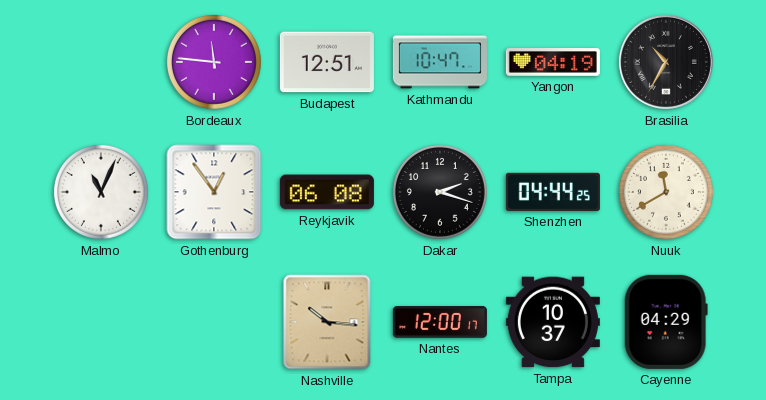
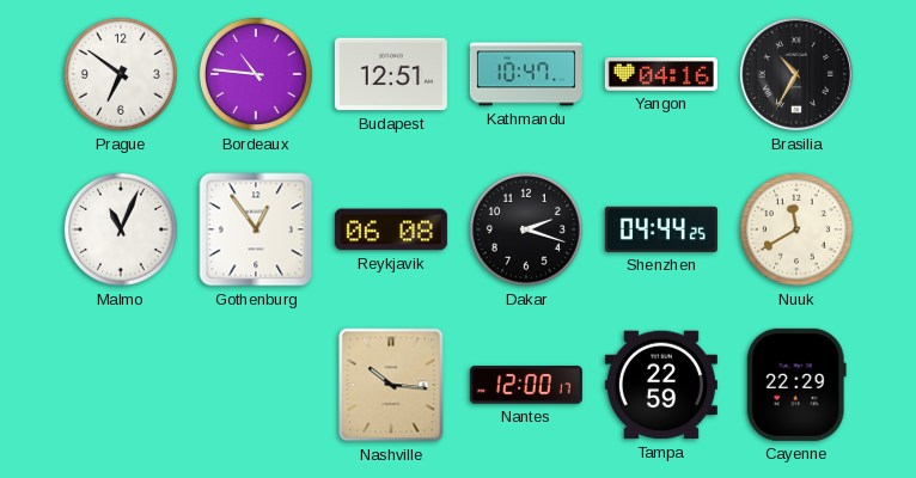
Prague: none -> 6:51
Bordeaux: 11:46 -> 10:46
Yangon: 04:19 -> 04:16
Tampa: 10:37 -> 22:59
Cayenne: 04:29 -> 22:29
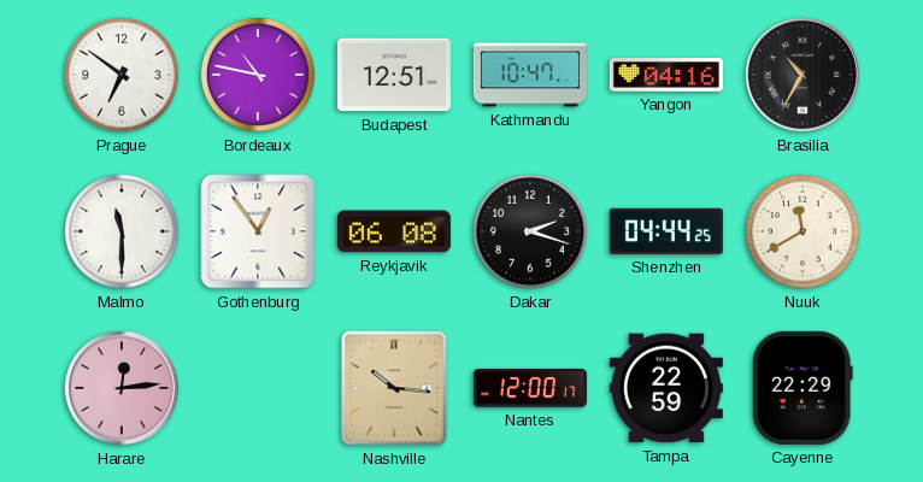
Bordeaux: 10:46 -> 10:47
Malmo: 11:04 -> 11:30
Harare: none -> 12:14
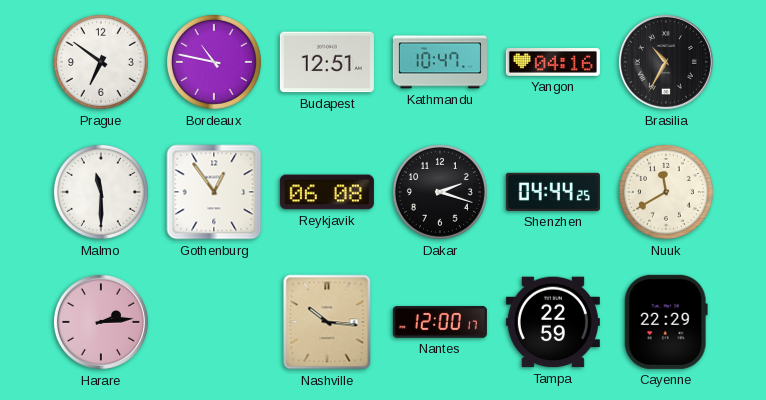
Harare: 12:14 -> 2:14
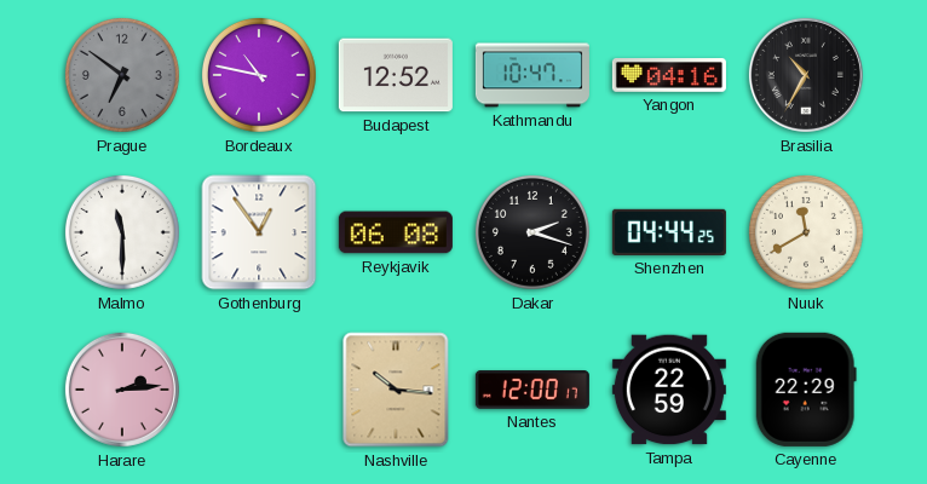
Prague dial: white -> grey
Budapest: 12:51 -> 12:52
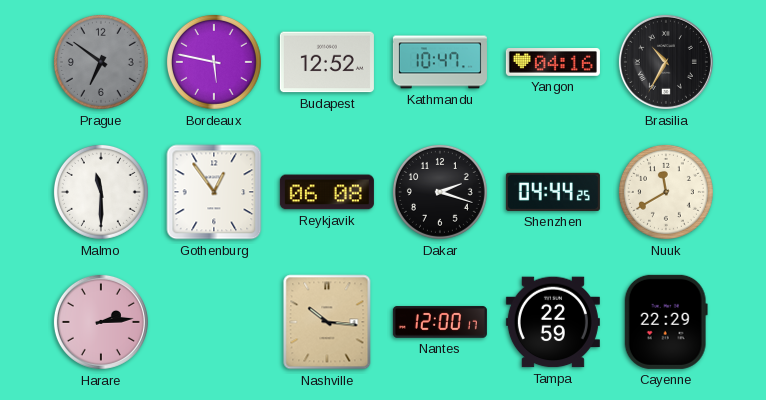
Bordeaux: 10:47 -> 5:47
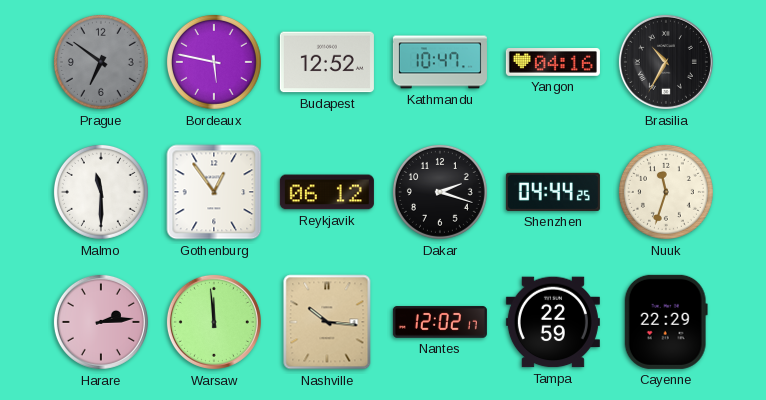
Reykjavik: 06:08 -> 06:12
Nuuk: 11:40 -> 11:33
Warsaw: none -> 11:59
Nantes: 12:00 -> 12:02
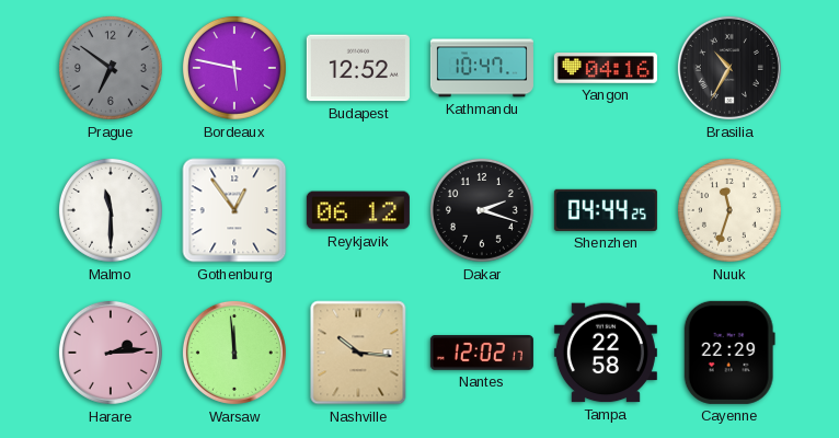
Tampa: 22:59 -> 22:58
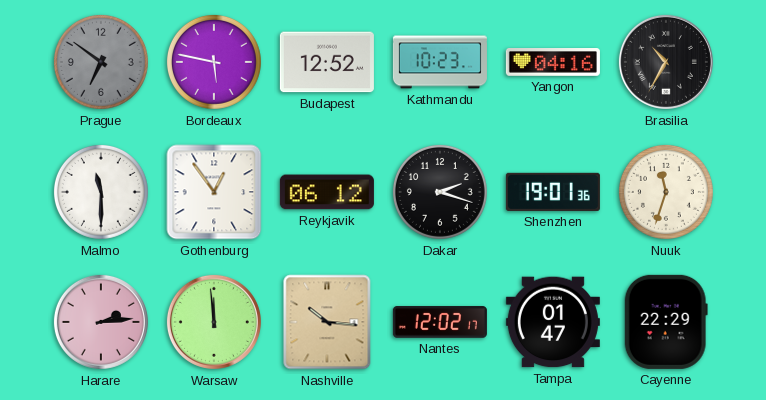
Kathmandu: 10:47 -> 10:23
Shenzhen: 04:44 -> 19:01
Tampa: 22:58 -> 01:47
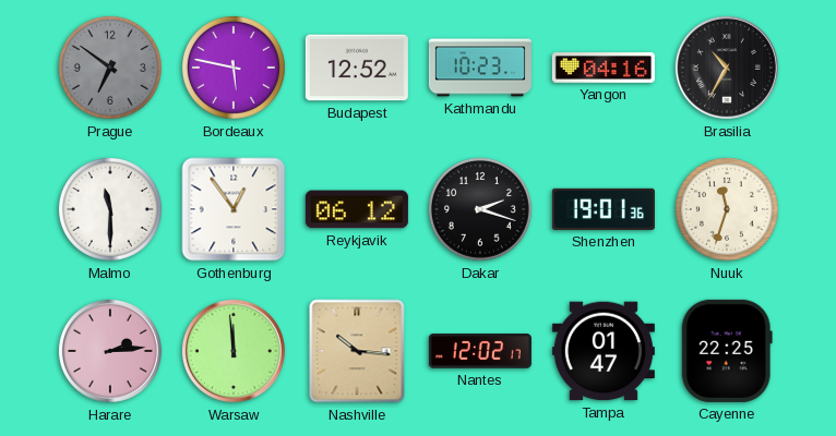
Cayenne: 22:29 -> 22:25
